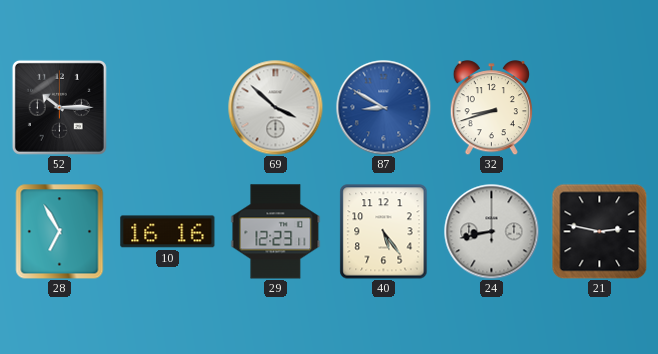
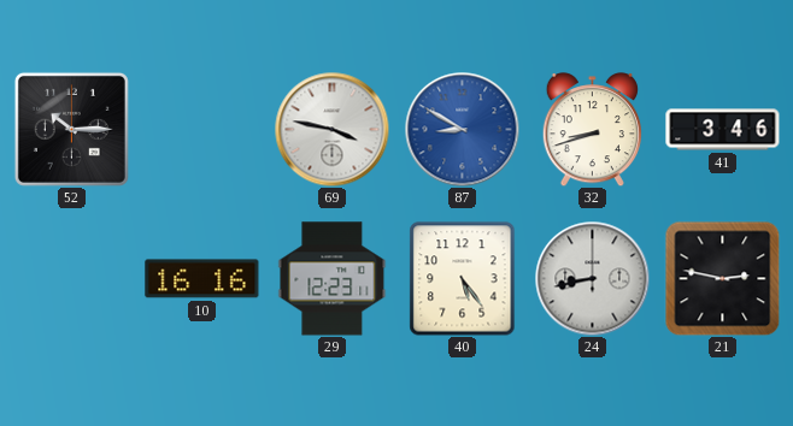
69: 3:52 -> 3:47
41: none -> 3:46
28: 6:55 -> none
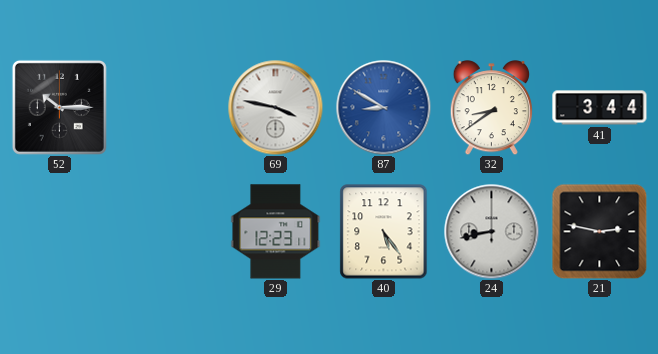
32: 8:42 -> 8:39
41: 3:46 -> 3:44
10: 16:16 -> none
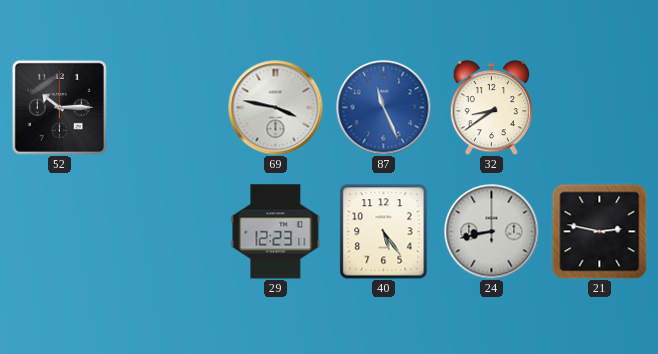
87: 8:50 -> 11:26
41: 3:44 -> none
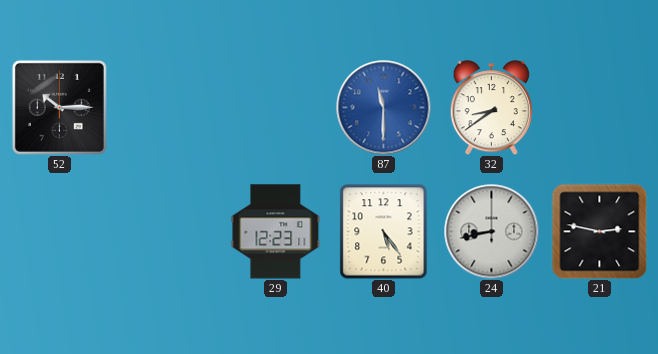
69: 3:47 -> none
87: 11:26 -> 11:30
